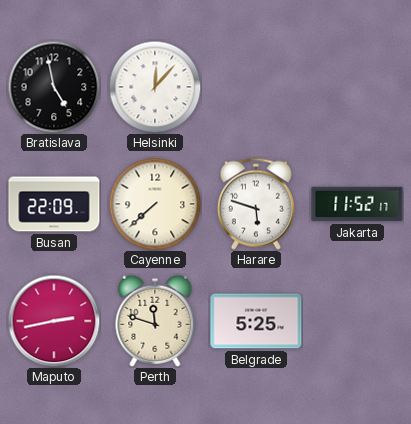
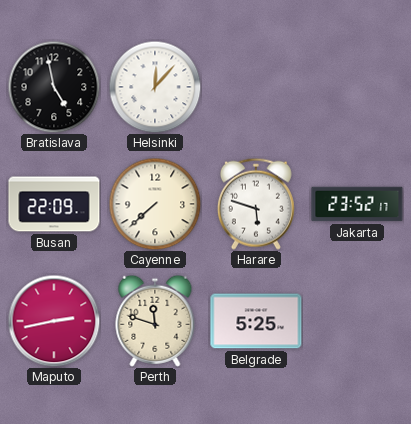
Jakarta: 11:52 -> 23:52
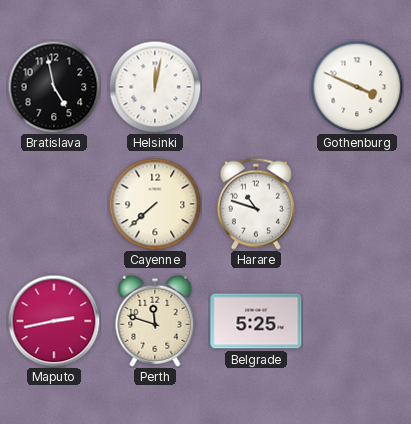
Helsinki: 12:07 -> 12:02
Gothenburg: none -> 3:49
Busan: 22:09 -> none
Harare: 5:48 -> 10:48
Jakarta: 23:52 -> none
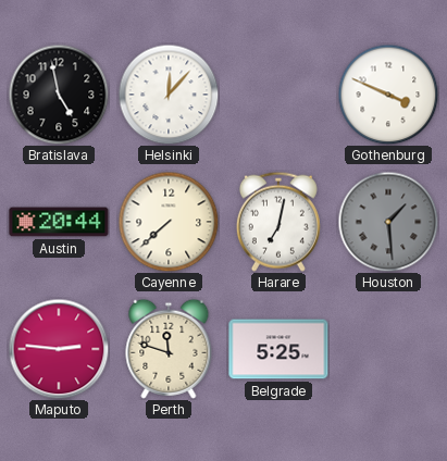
Helsinki: 12:02 -> 12:07
Austin: none -> 20:44
Harare: 10:48 -> 7:02
Houston: none -> 1:29
Maputo: 2:43 -> 2:46
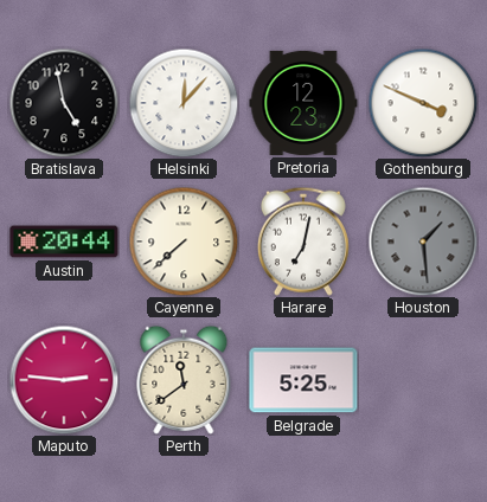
Pretoria: none -> 12:23
Perth: 11:48 -> 11:39
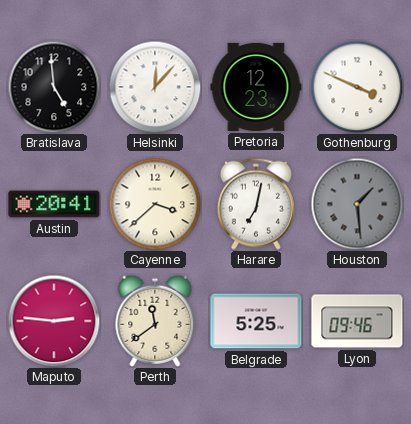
Bratislava: 4:58 -> 4:59
Austin: 20:44 -> 20:41
Cayenne: 7:38 -> 3:38
Lyon: none -> 09:46
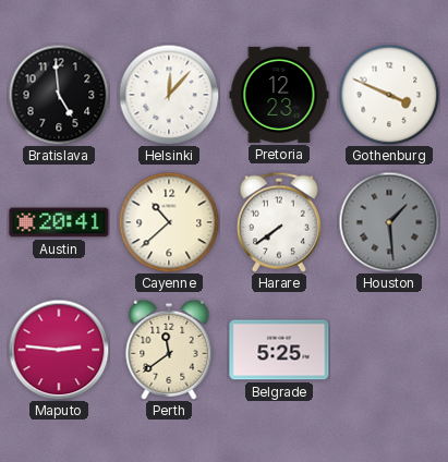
Cayenne: 3:38 -> 10:38
Harare: 7:02 -> 7:39
Lyon: 09:46 -> none
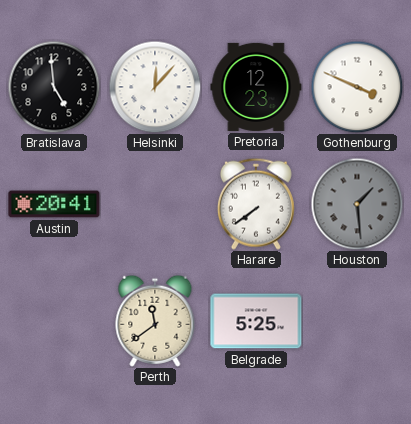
Cayenne: 10:38 -> none
Maputo: 2:46 -> none
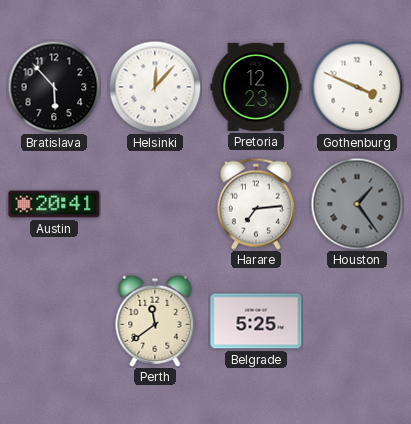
Bratislava: 4:59 -> 5:53
Harare: 7:39 -> 7:14
Houston: 1:29 -> 1:24
